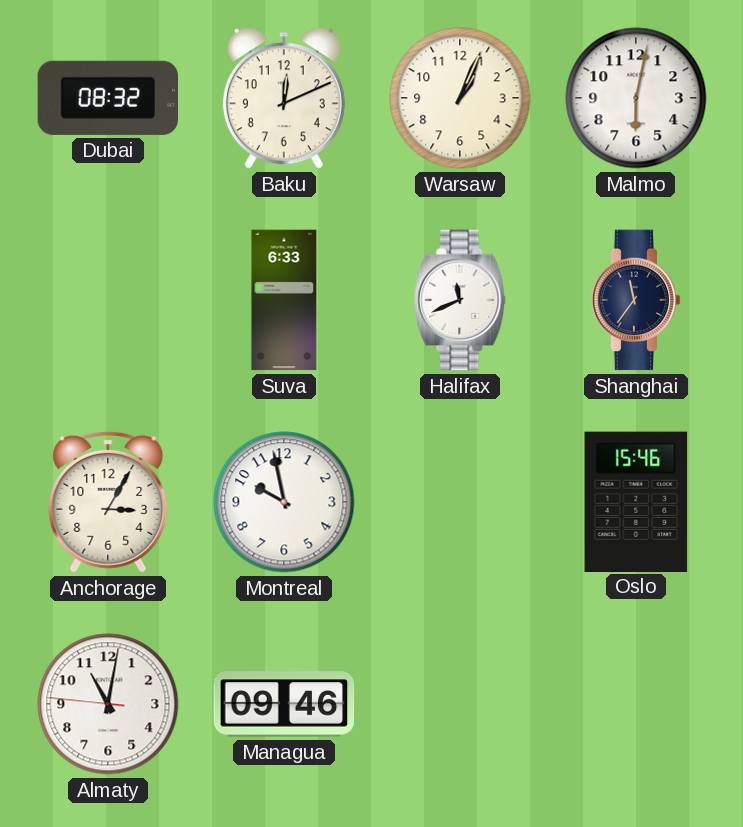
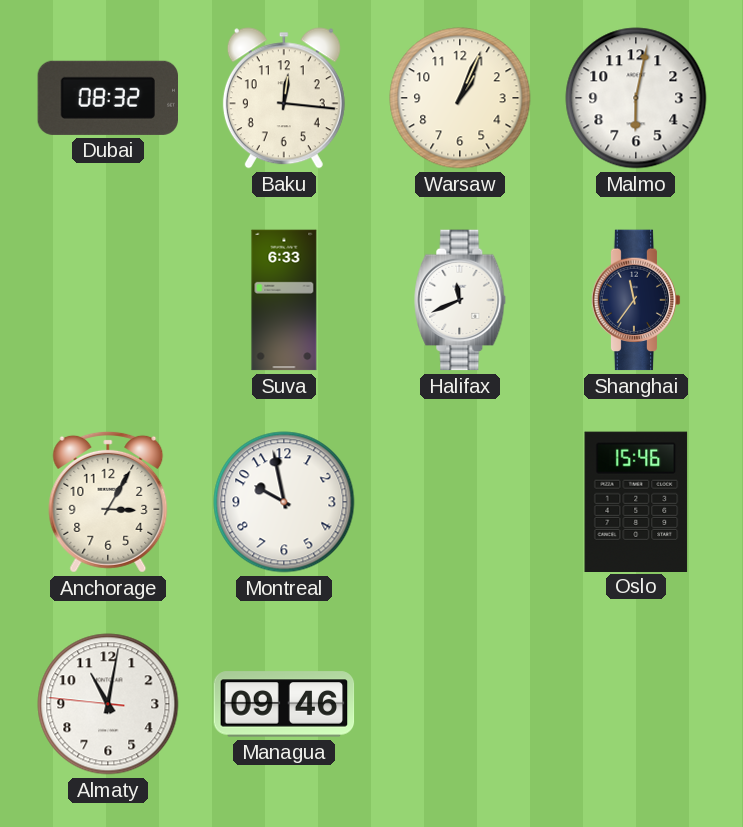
Baku: 12:11 -> 12:16
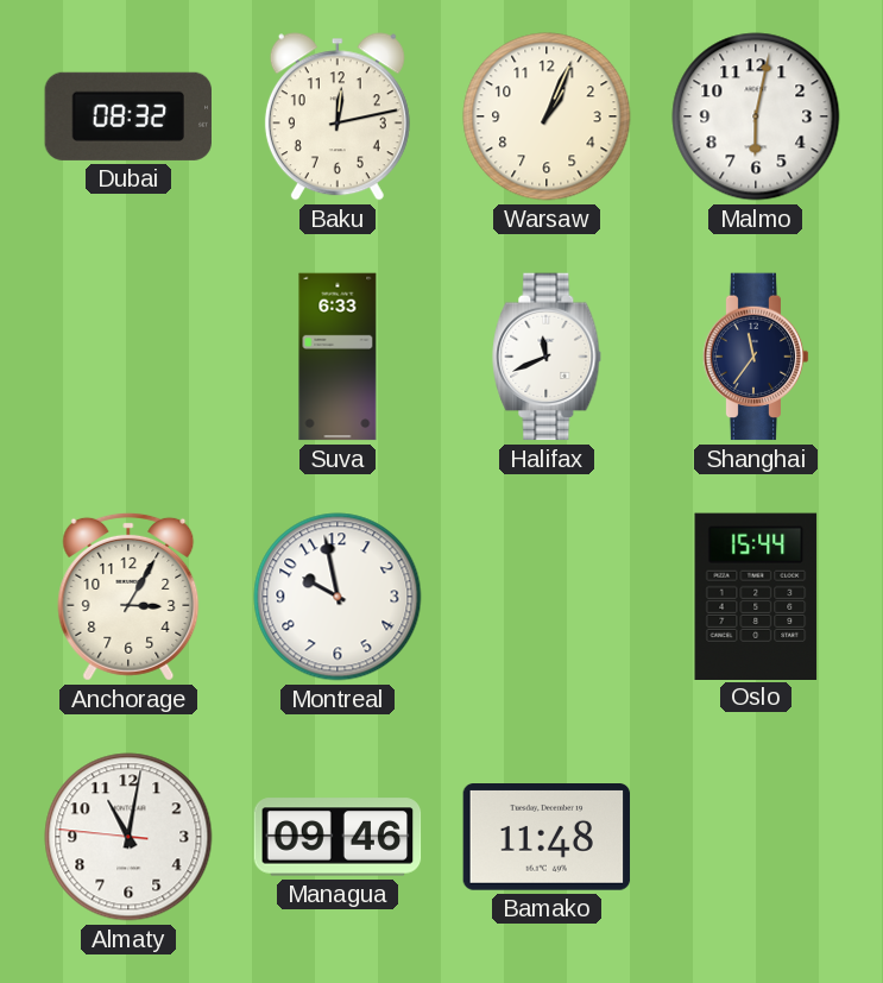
Baku: 12:16 -> 12:13
Oslo: 15:46 -> 15:44
Bamako: none -> 11:48
